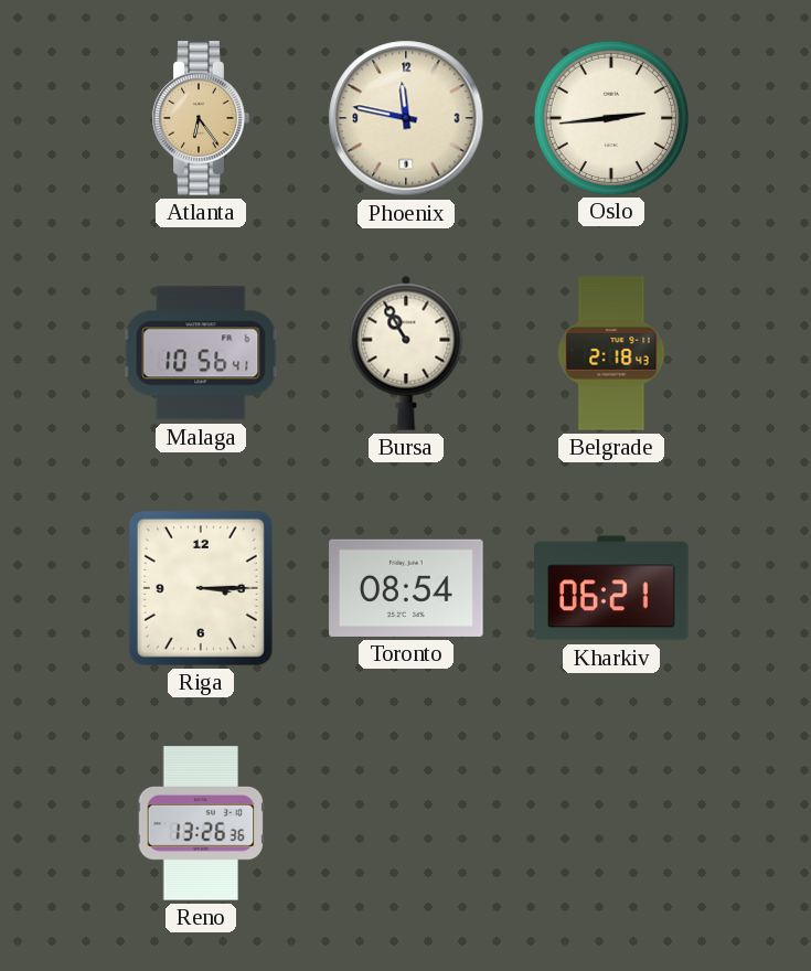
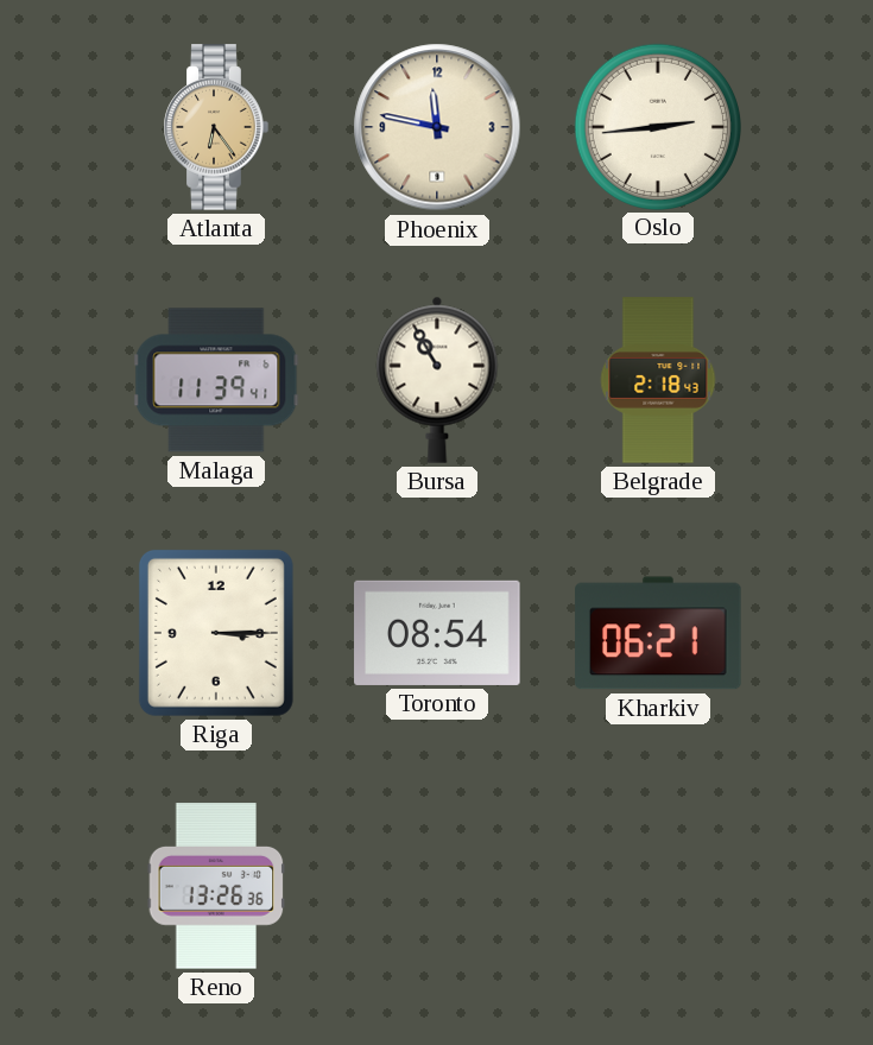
Malaga: 10:56 -> 11:39
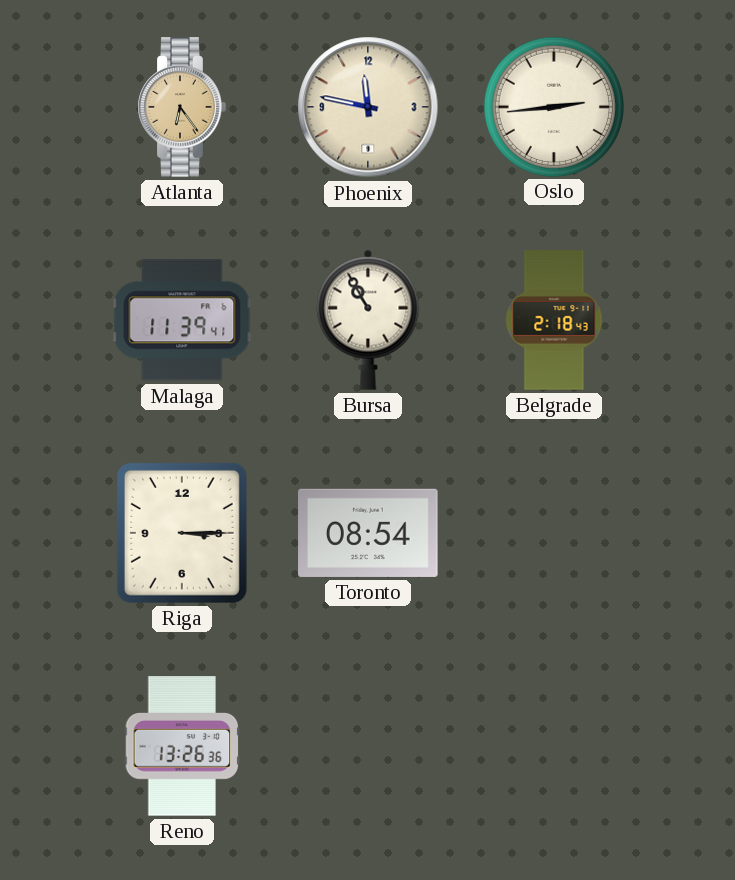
Kharkiv: 06:21 -> none
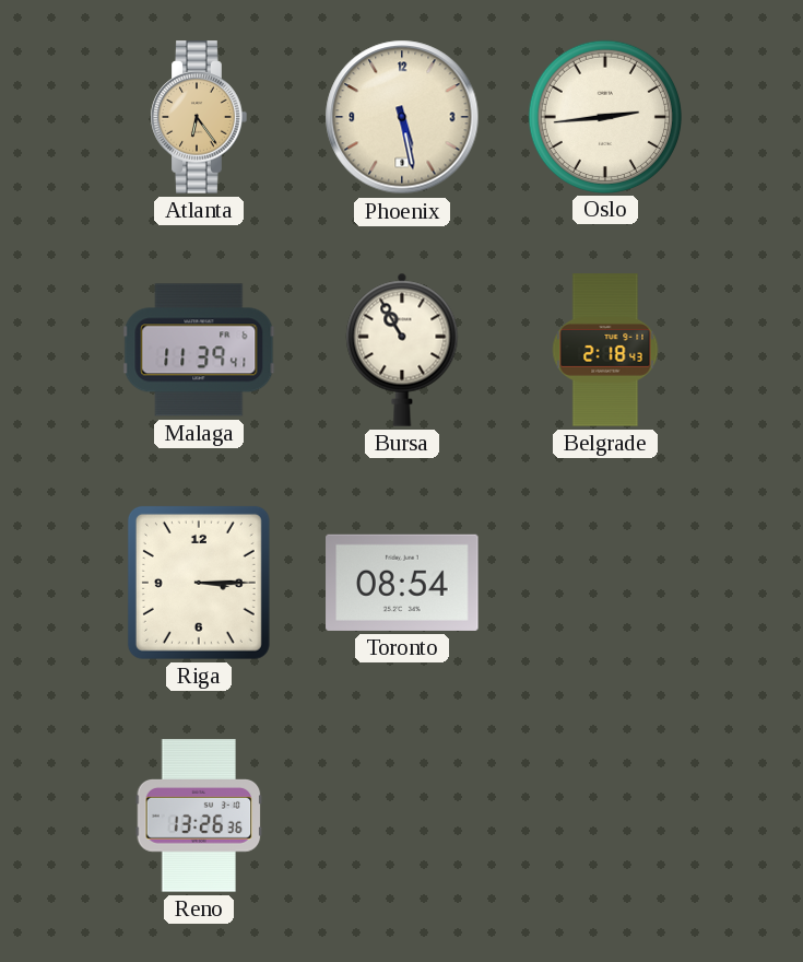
Phoenix: 11:47 -> 5:28
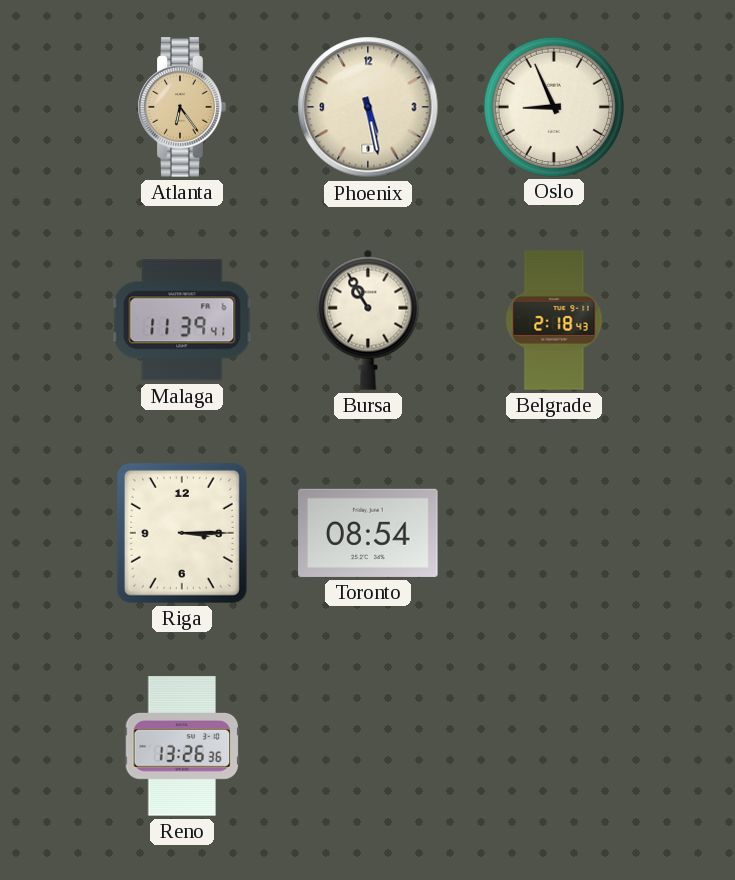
Oslo: 2:44 -> 8:56
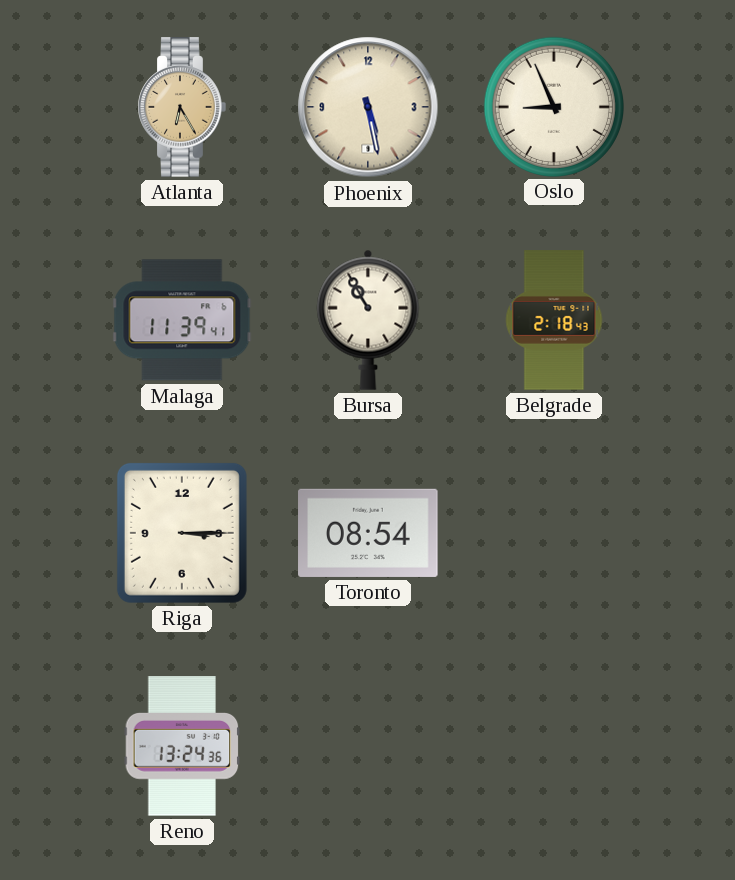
Atlanta: 6:24 -> 6:25
Reno: 13:26 -> 13:24
